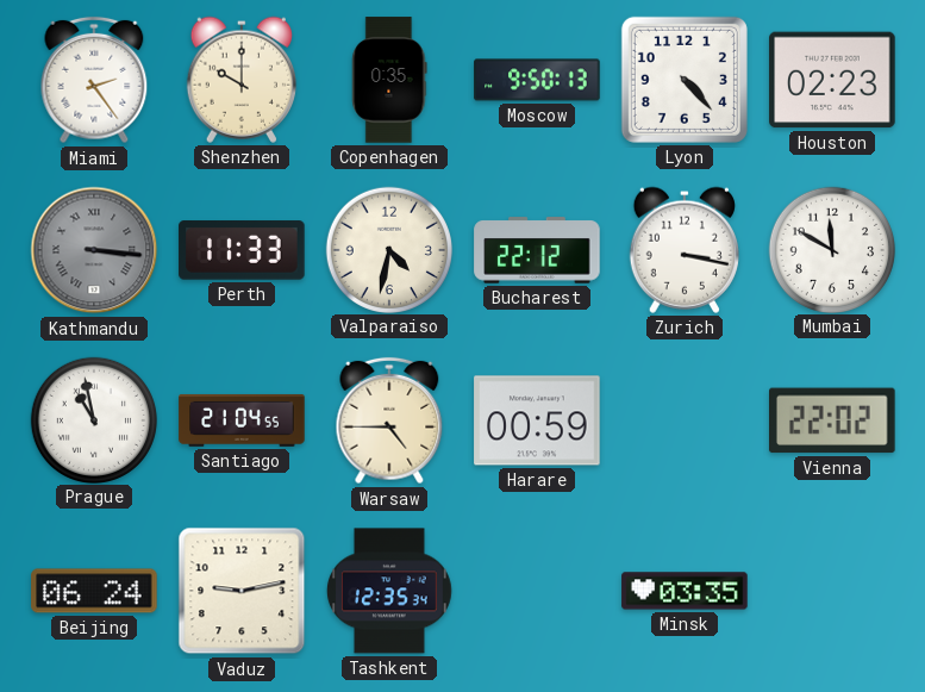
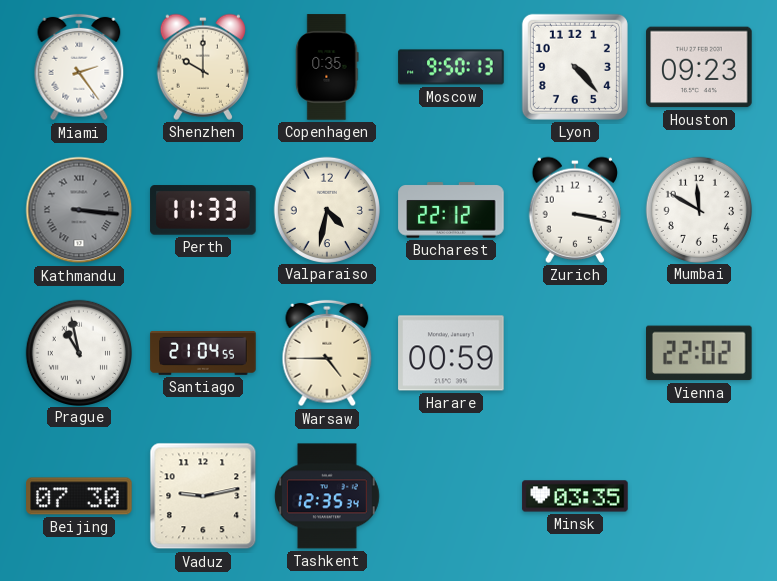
Houston: 02:23 -> 09:23
Beijing: 06:24 -> 07:30
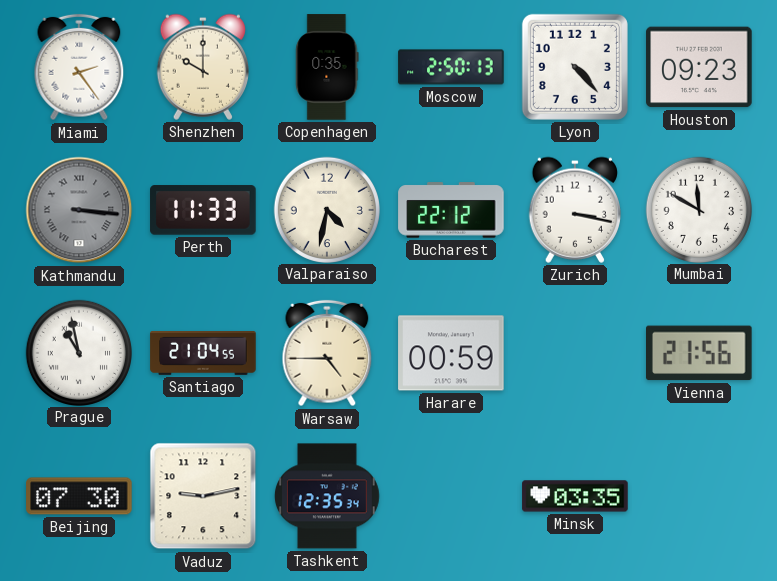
Moscow: 9:50 -> 2:50
Vienna: 22:02 -> 21:56
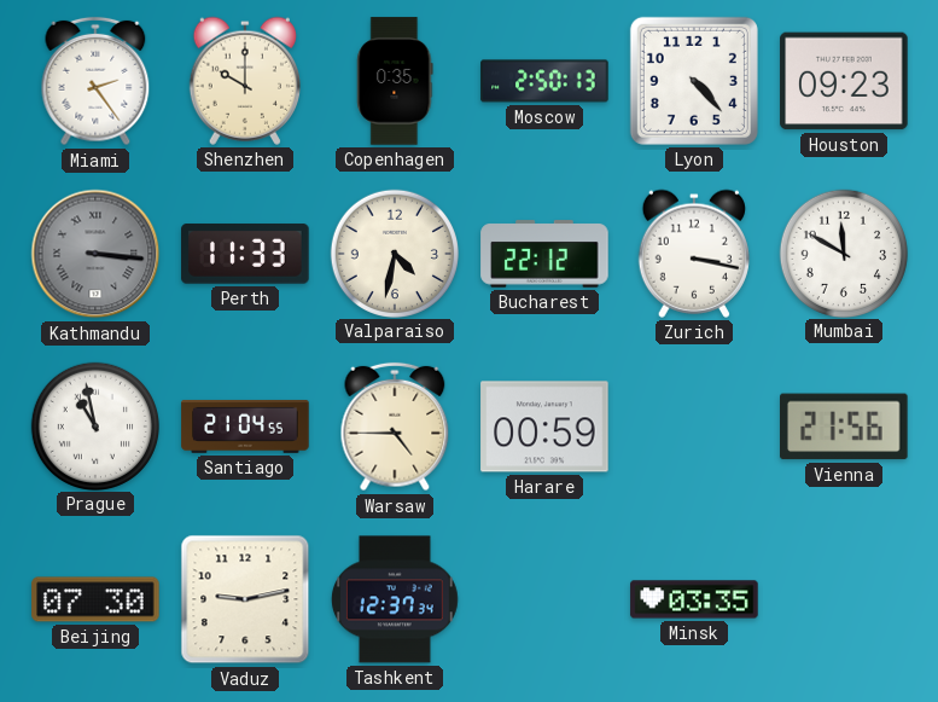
Tashkent: 12:35 -> 12:37
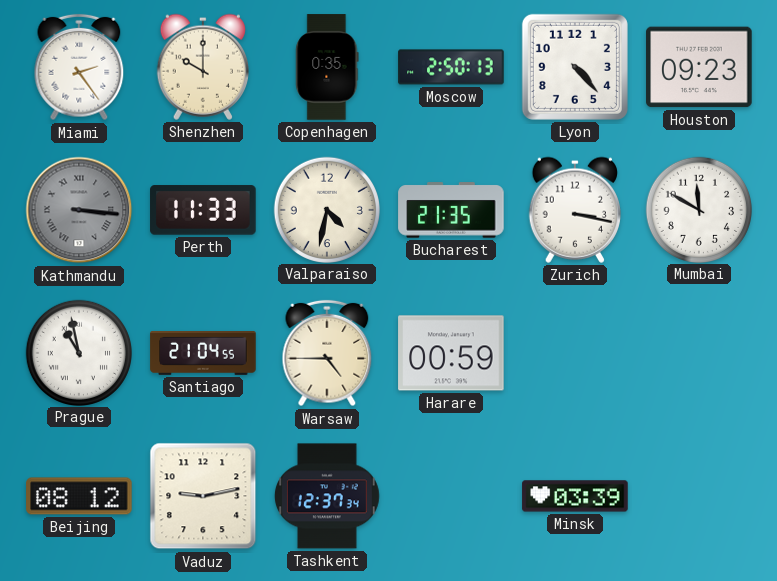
Bucharest: 22:12 -> 21:35
Vienna: 21:56 -> none
Beijing: 07:30 -> 08:12
Minsk: 03:35 -> 03:39
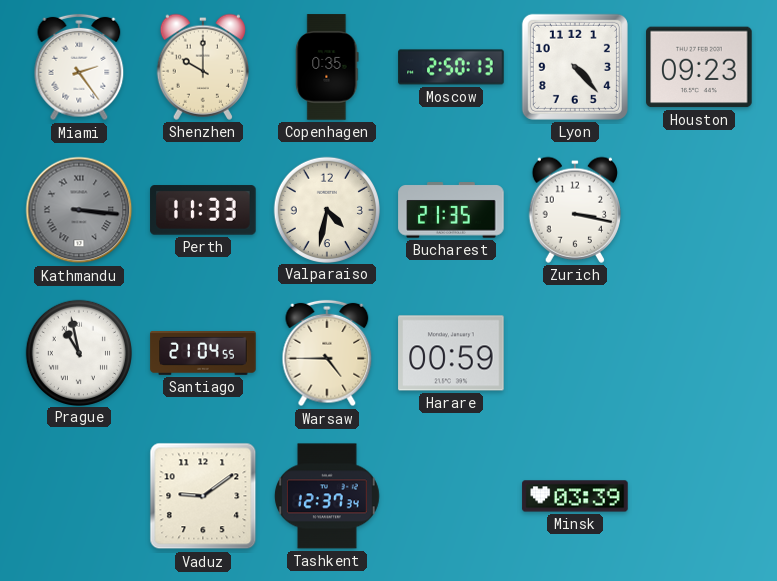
Mumbai: 11:50 -> none
Beijing: 08:12 -> none
Vaduz: 9:13 -> 9:09
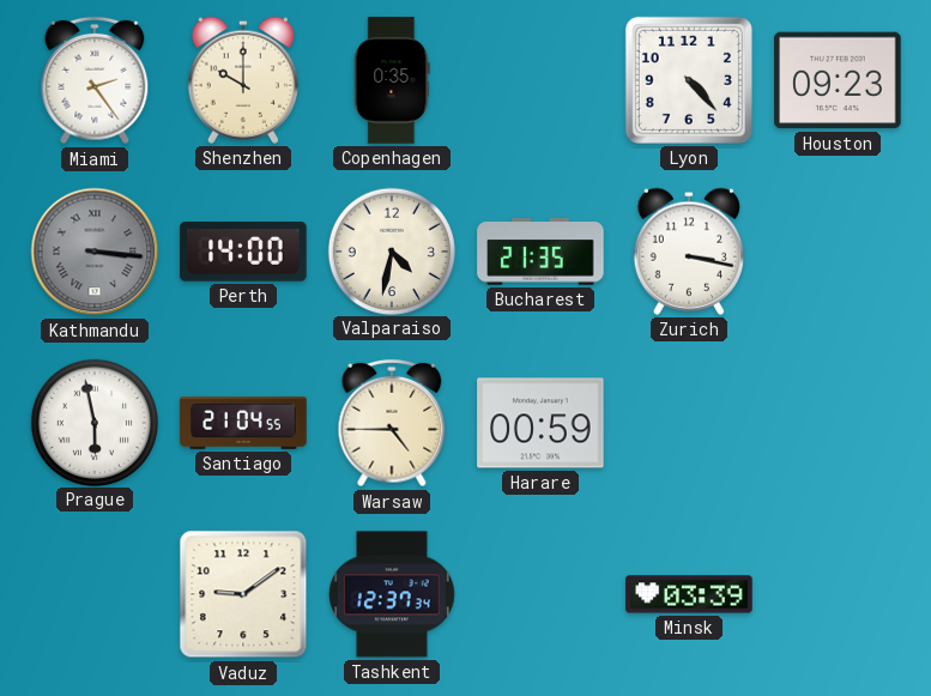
Moscow: 2:50 -> none
Perth: 11:33 -> 14:00
Prague: 10:58 -> 5:58
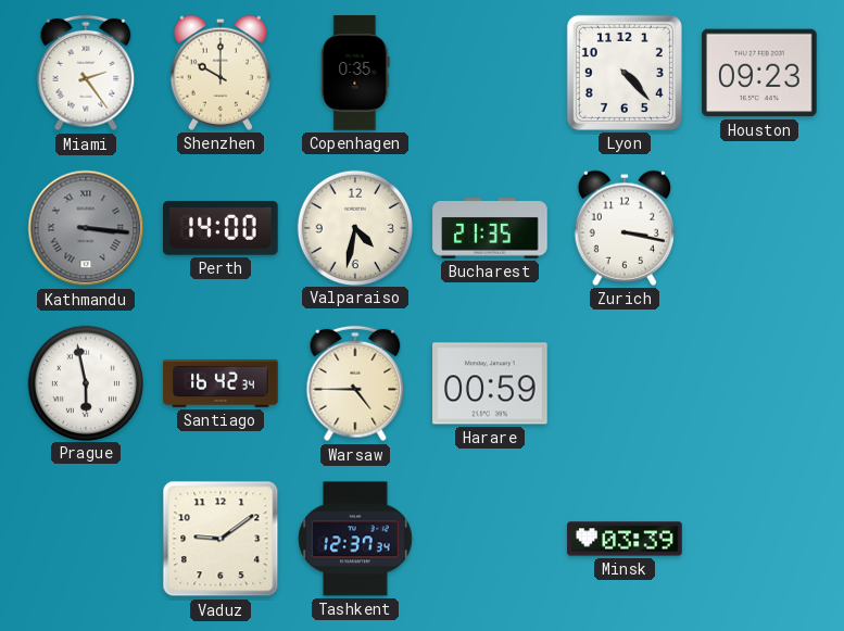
Santiago: 21:04 -> 16:42
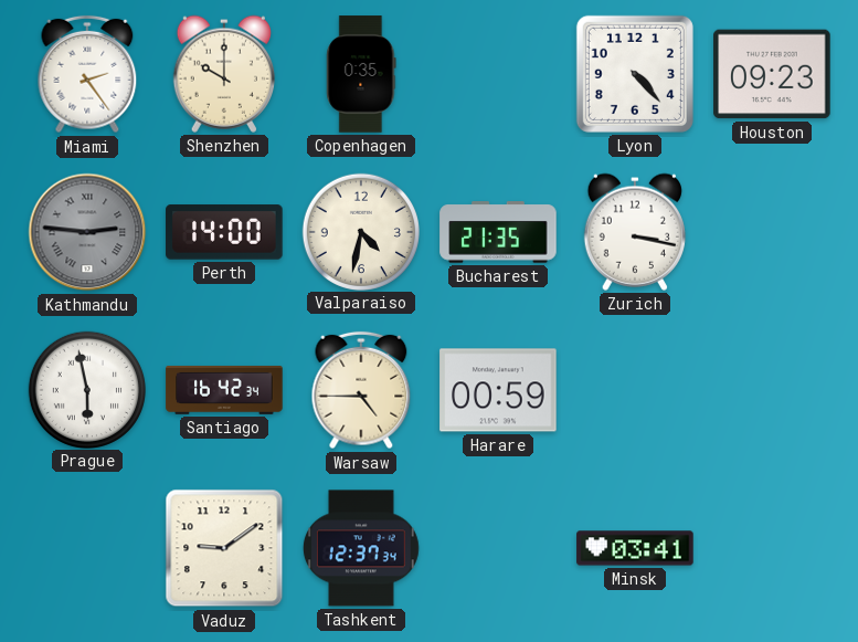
Kathmandu: 3:16 -> 2:46
Minsk: 03:39 -> 03:41
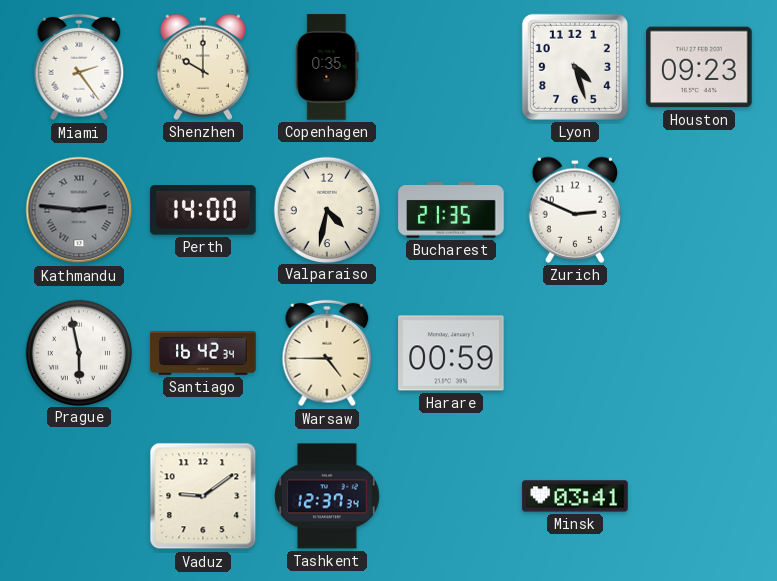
Lyon: 4:23 -> 4:27
Zurich: 3:17 -> 2:49
